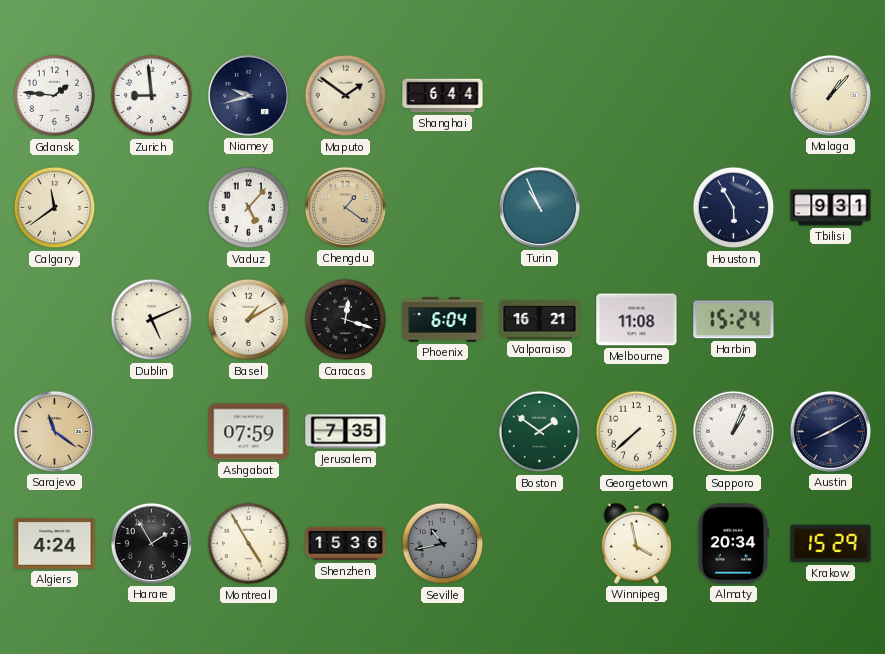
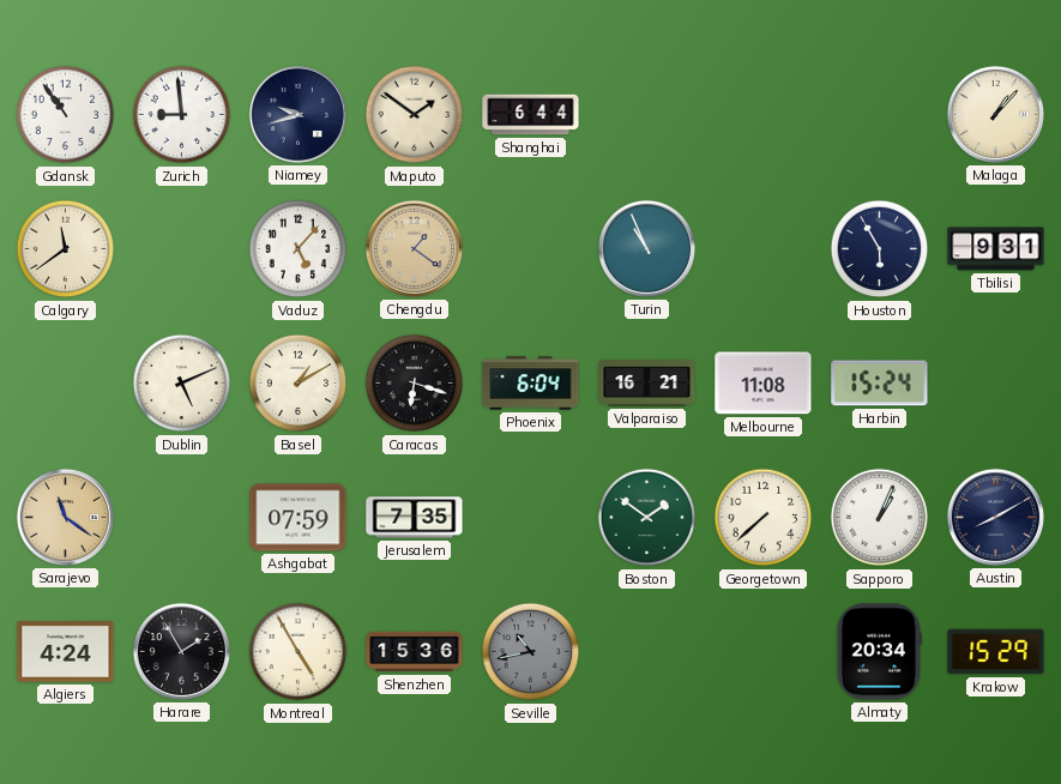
Gdansk: 1:46 -> 10:54
Caracas: 12:18 -> 6:18
Winnipeg: 3:58 -> none
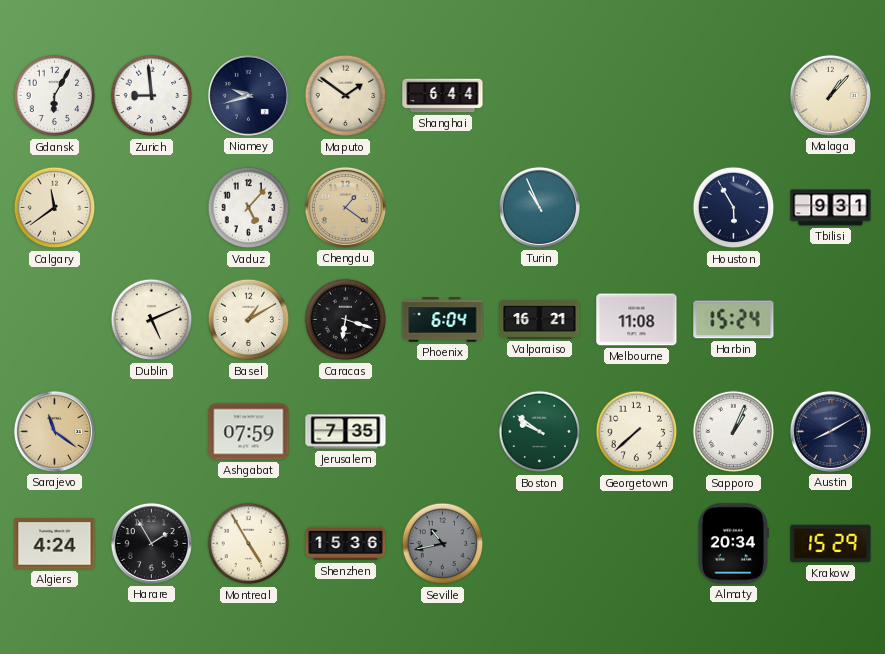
Gdansk: 10:54 -> 6:05
Boston: 1:51 -> 9:51
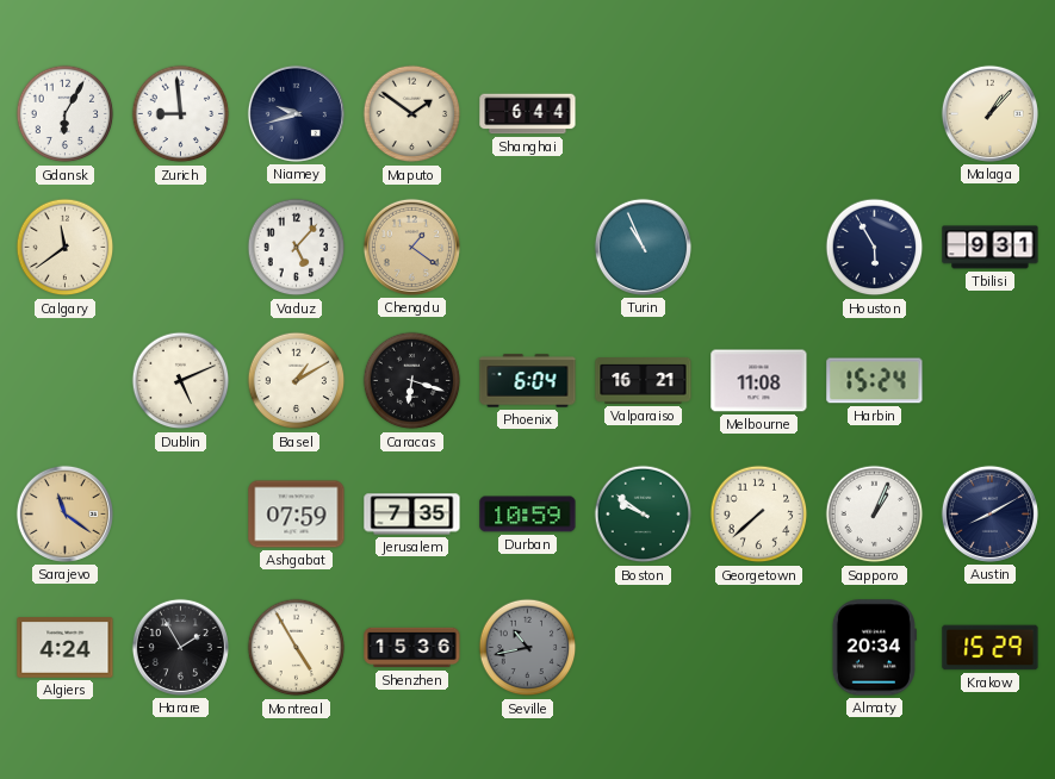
Durban: none -> 10:59
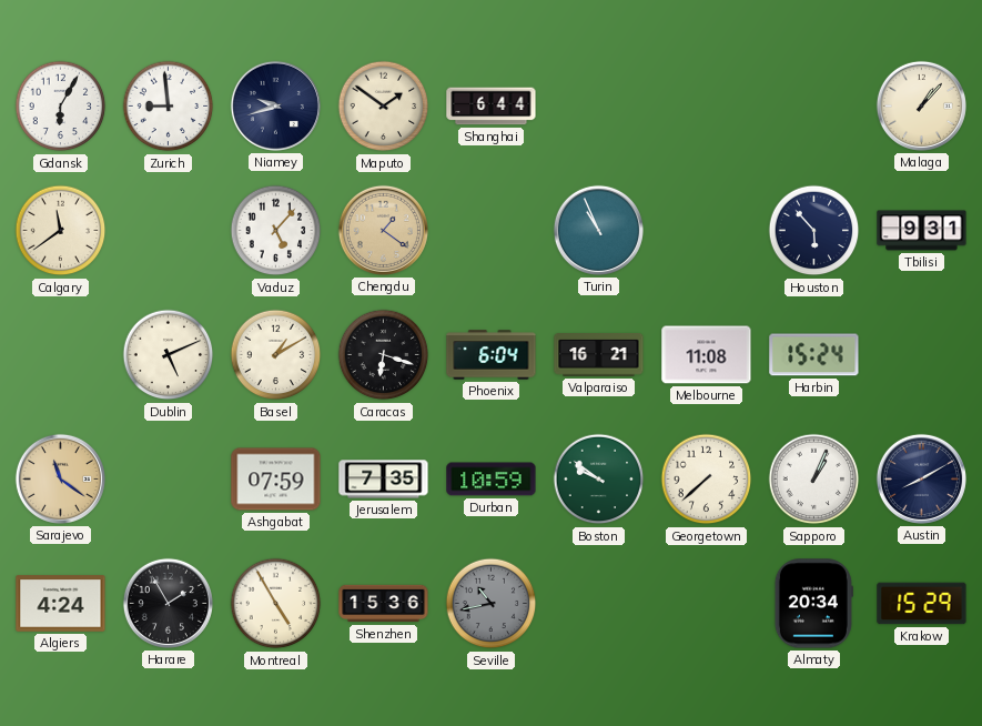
Houston: 5:55 -> 5:53
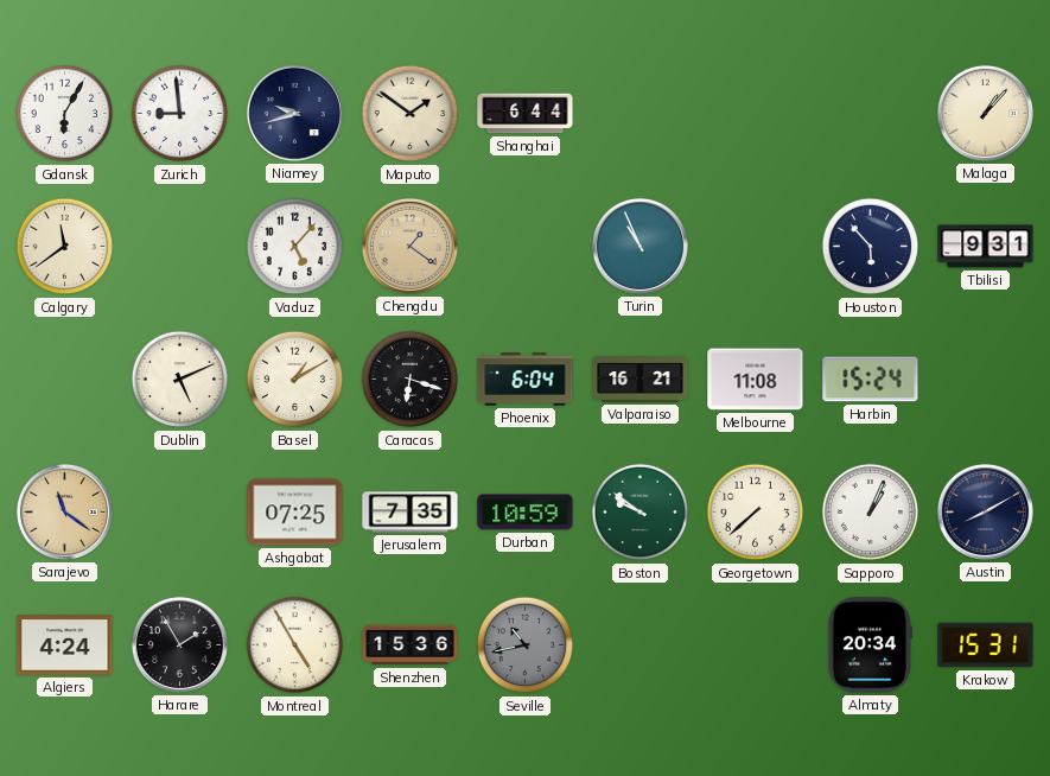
Ashgabat: 07:59 -> 07:25
Krakow: 15:29 -> 15:31
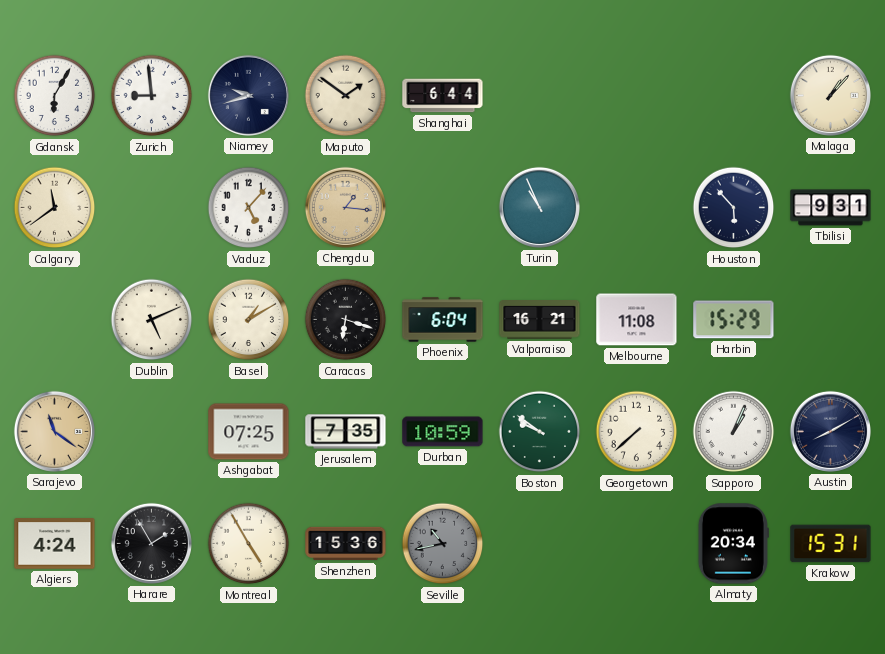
Chengdu: 1:21 -> 1:16
Harbin: 15:24 -> 15:29
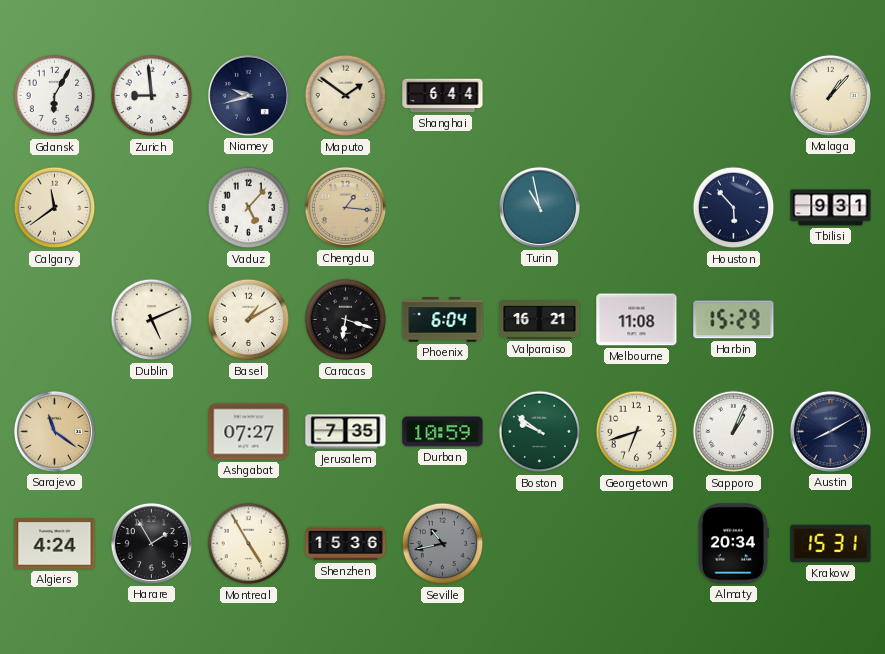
Turin: 10:56 -> 10:58
Ashgabat: 07:25 -> 07:27
Georgetown: 7:38 -> 6:42
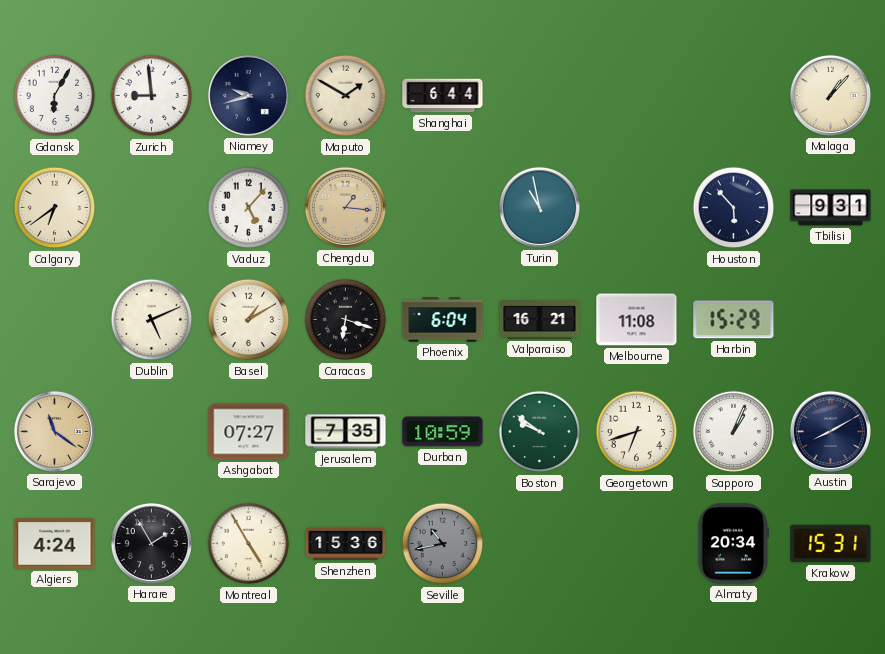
Maputo: 1:51 -> 1:50
Calgary: 11:39 -> 6:39
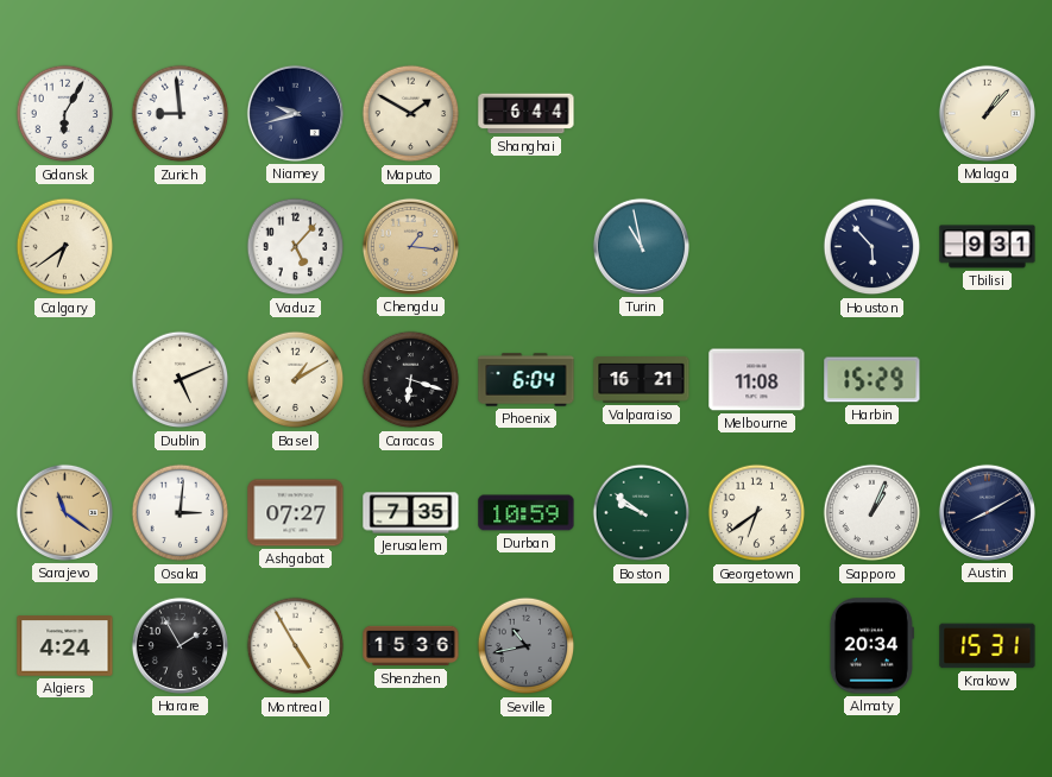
Osaka: none -> 3:01
Georgetown: 6:42 -> 6:39
